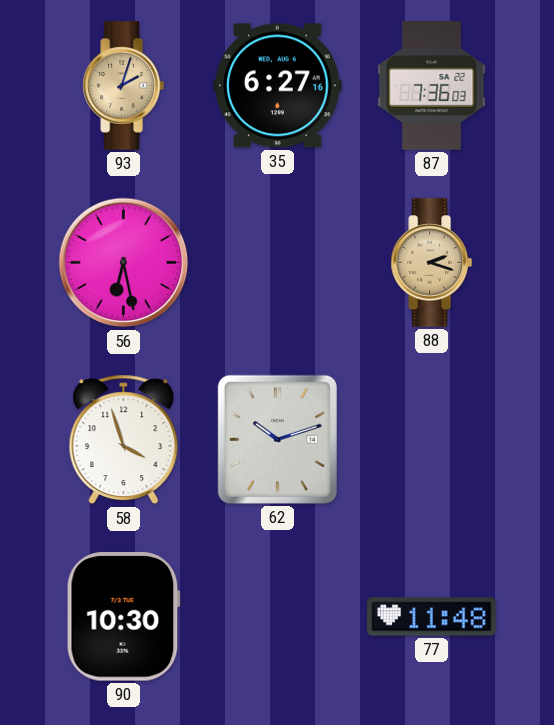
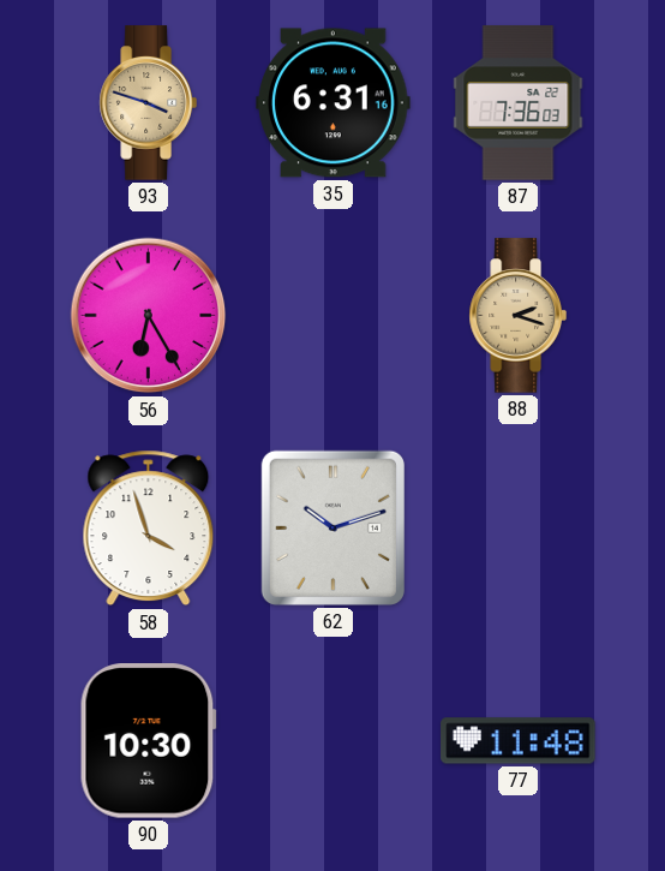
93: 2:03 -> 3:48
35: 6:27 -> 6:31
56: 6:28 -> 6:25
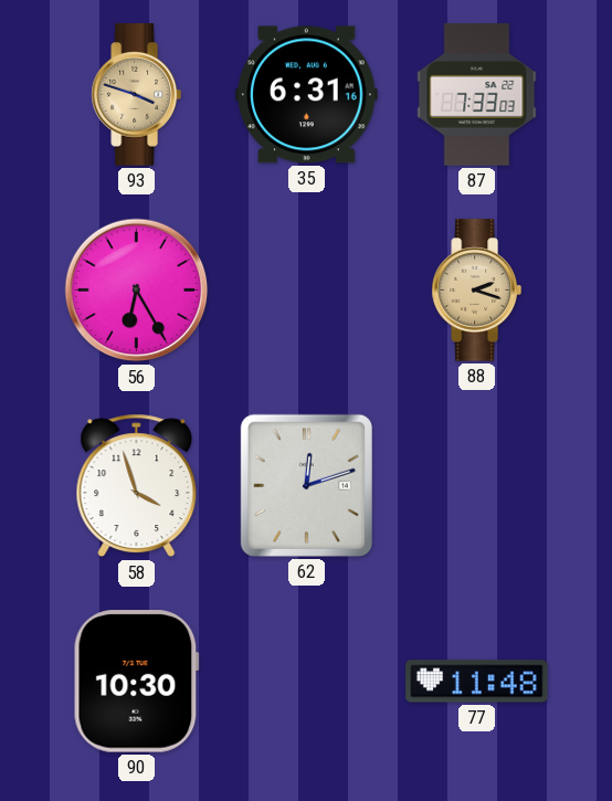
87: 7:36 -> 7:33
62: 10:12 -> 12:12
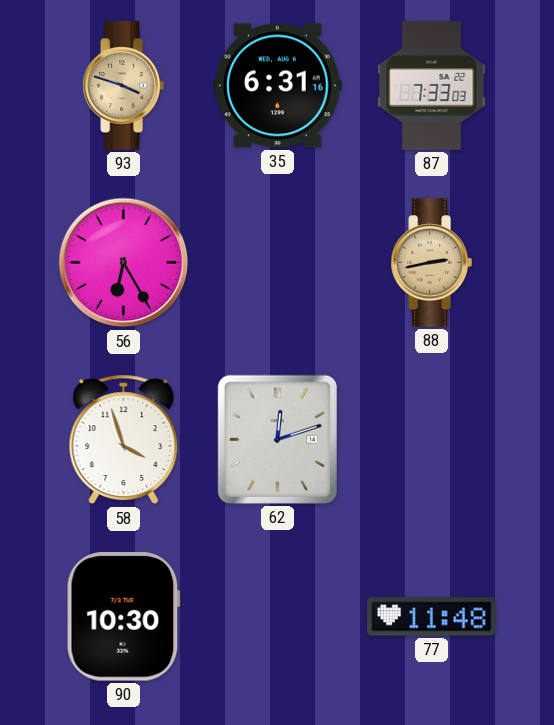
88: 2:18 -> 2:43
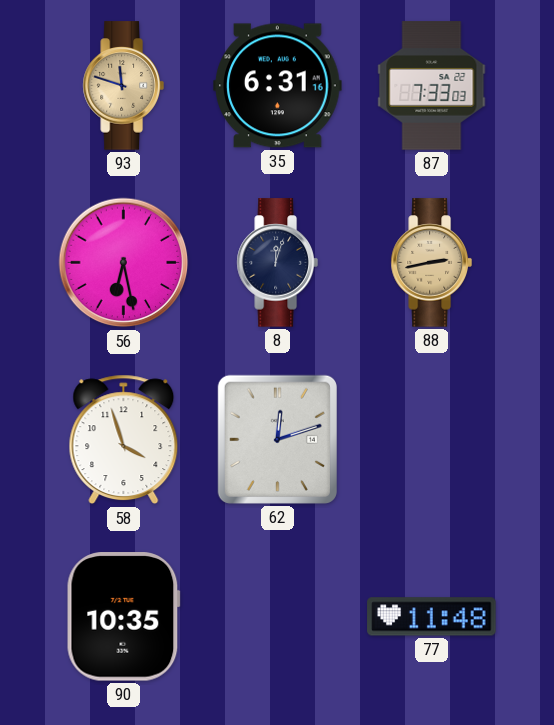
93: 3:48 -> 11:48
56: 6:25 -> 6:28
8: none -> 12:03
90: 10:30 -> 10:35
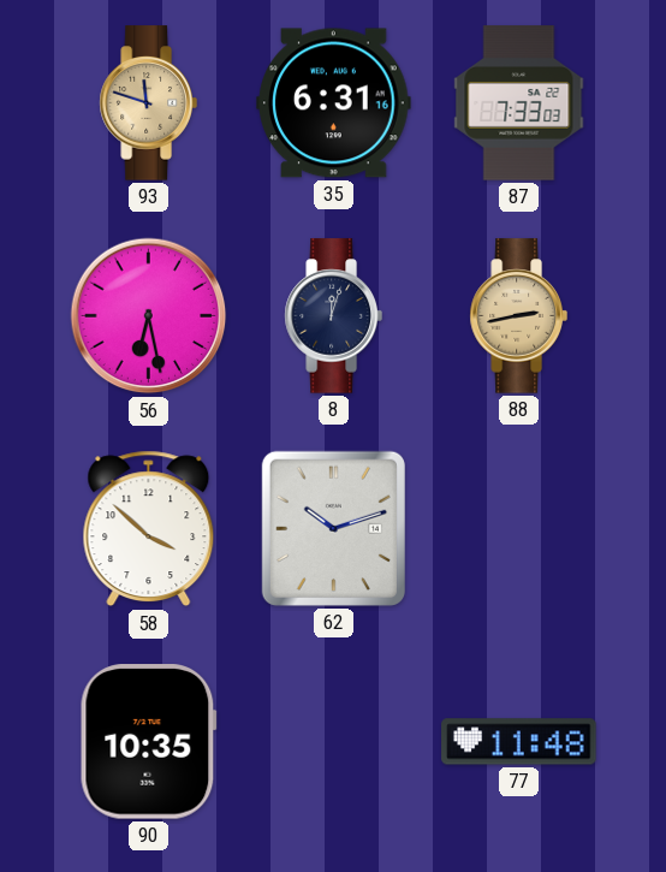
58: 3:57 -> 3:52
62: 12:12 -> 10:12
